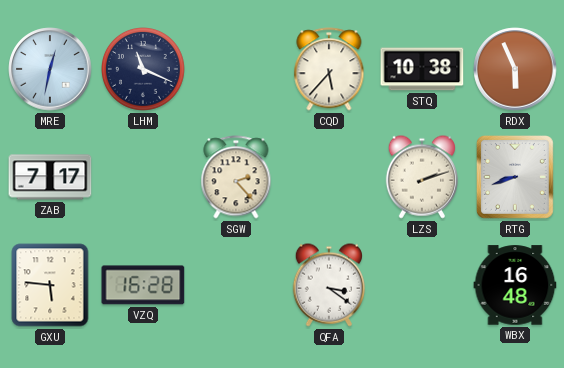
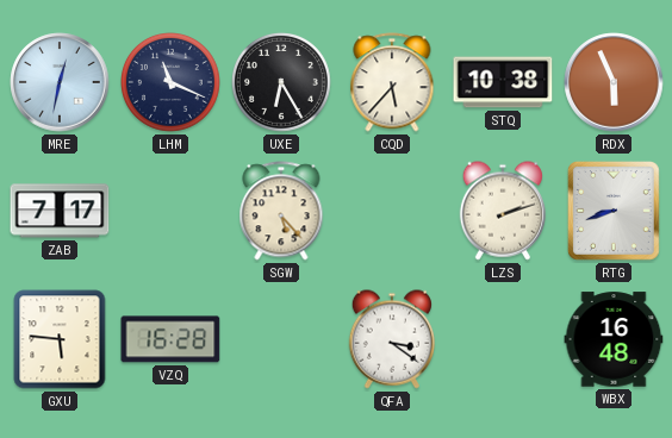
UXE: none -> 6:25
SGW: 2:23 -> 5:23
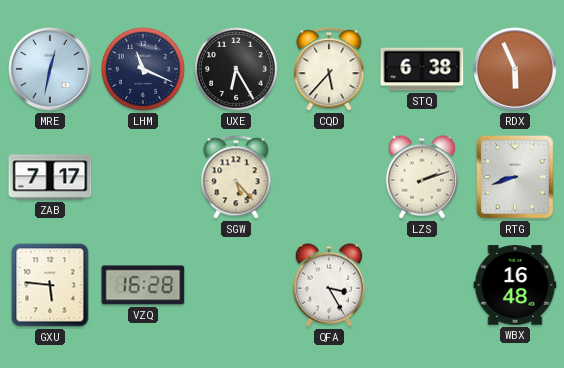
STQ: 10:38 -> 6:38
QFA: 3:21 -> 3:25
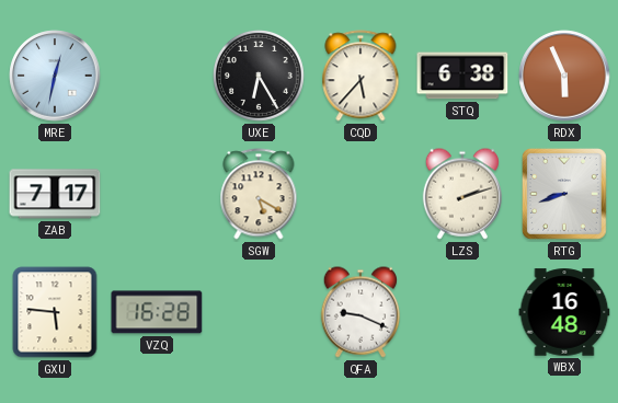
LHM: 11:19 -> none
SGW: 5:23 -> 5:20
QFA: 3:25 -> 9:19
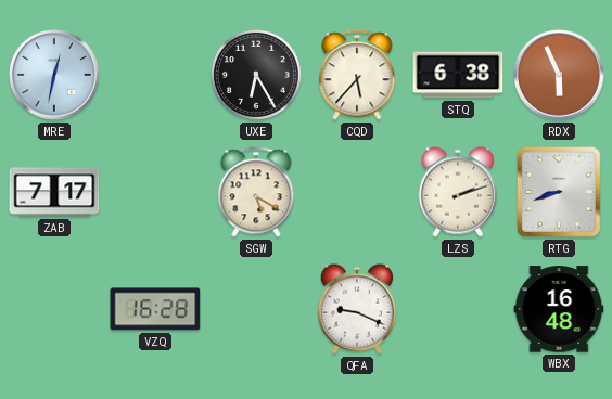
GXU: 5:46 -> none
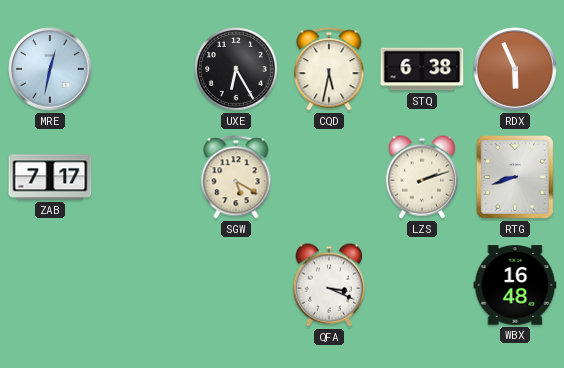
CQD: 5:37 -> 5:32
VZQ: 16:28 -> none
QFA: 9:19 -> 3:19
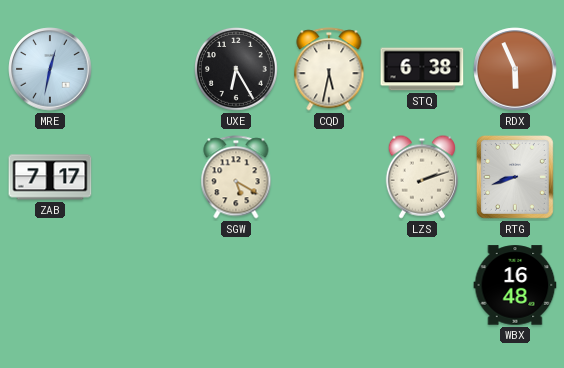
QFA: 3:19 -> none
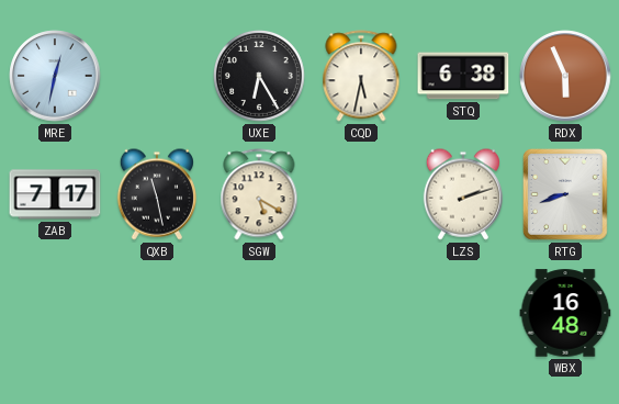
QXB: none -> 11:28
